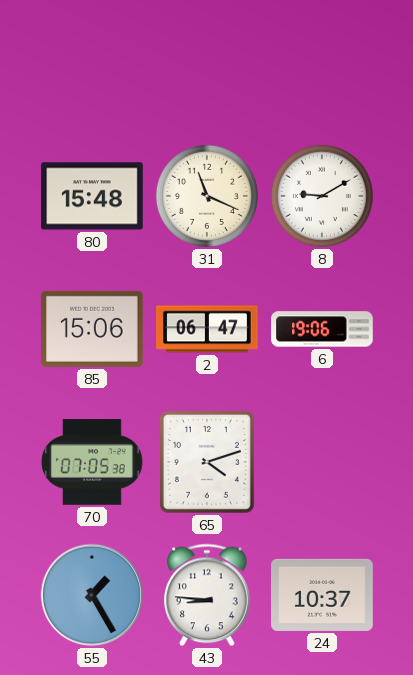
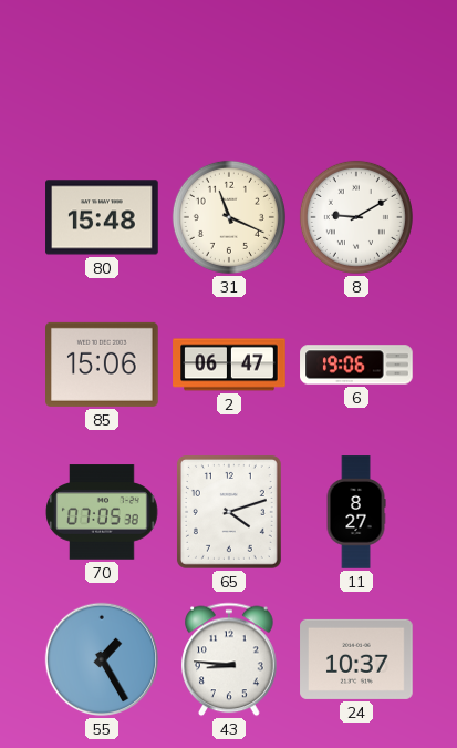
11: none -> 8:27
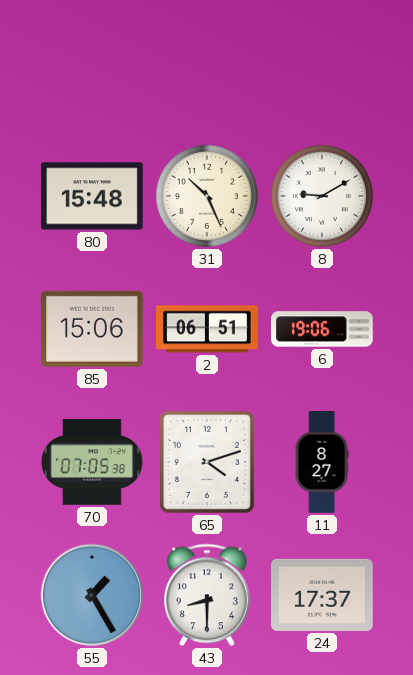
31: 11:19 -> 10:26
2: 06:47 -> 06:51
43: 8:46 -> 8:30
24: 10:37 -> 17:37
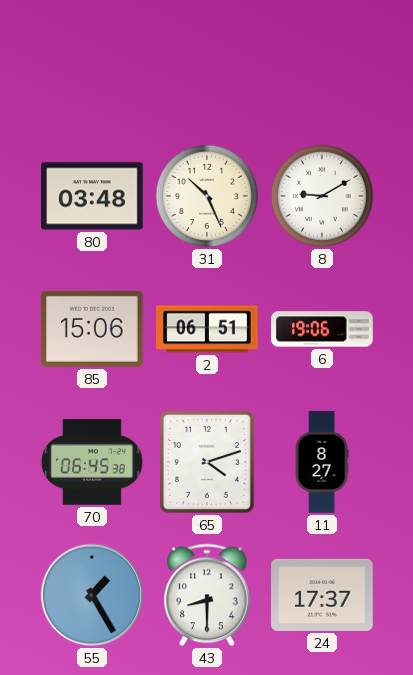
80: 15:48 -> 03:48
70: 07:05 -> 06:45
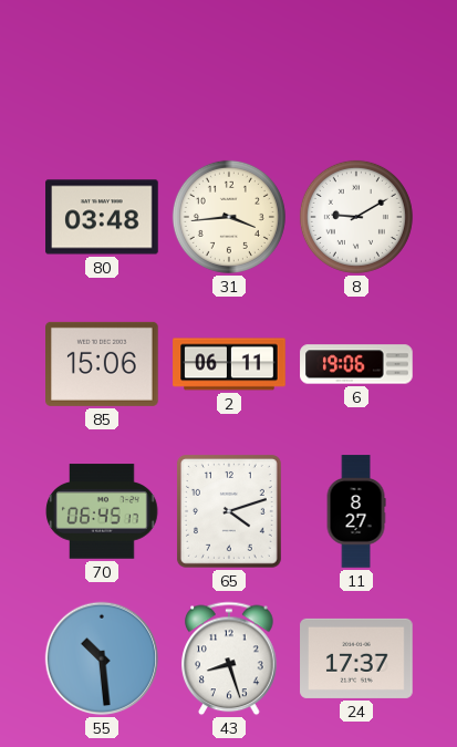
31: 10:26 -> 3:44
2: 06:51 -> 06:11
70: 06:45:38 -> 06:45:17
55: 1:25 -> 10:29
43: 8:30 -> 8:27
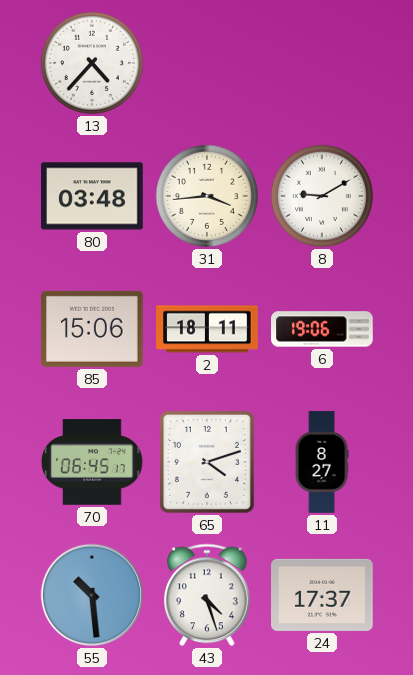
13: none -> 4:37
2: 06:11 -> 18:11
43: 8:27 -> 4:27
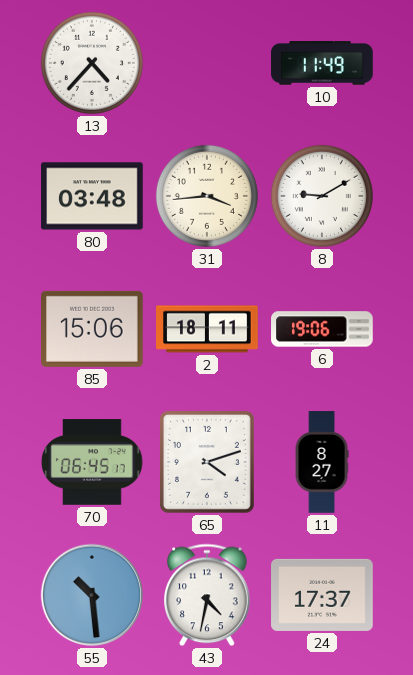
10: none -> 11:49
43: 4:27 -> 4:32
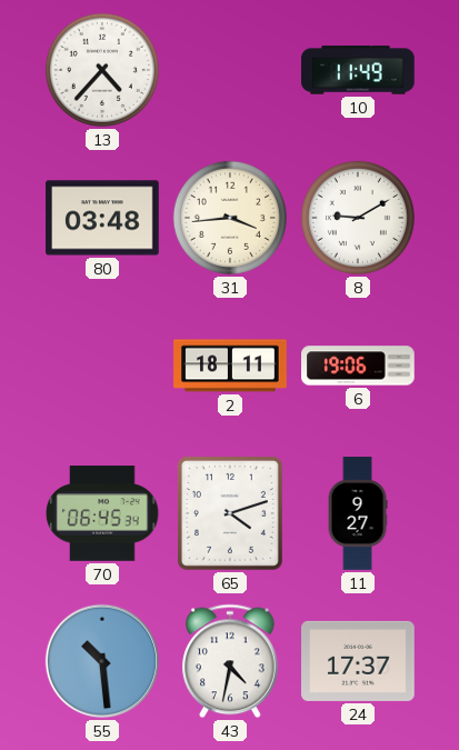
85: 15:06 -> none
70: 06:45:17 -> 06:45:34
11: 8:27 -> 9:27
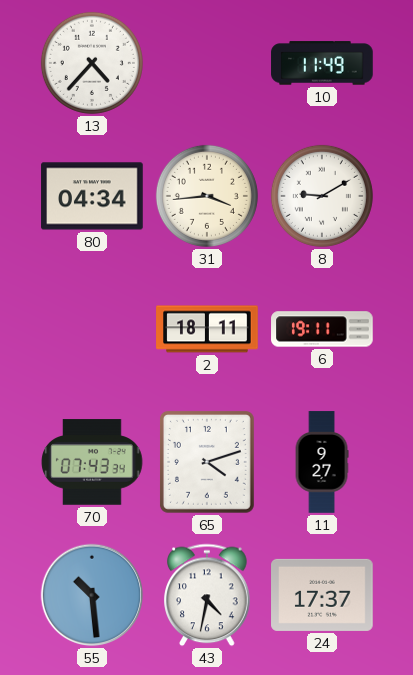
80: 03:48 -> 04:34
6: 19:06 -> 19:11
70: 06:45 -> 07:43
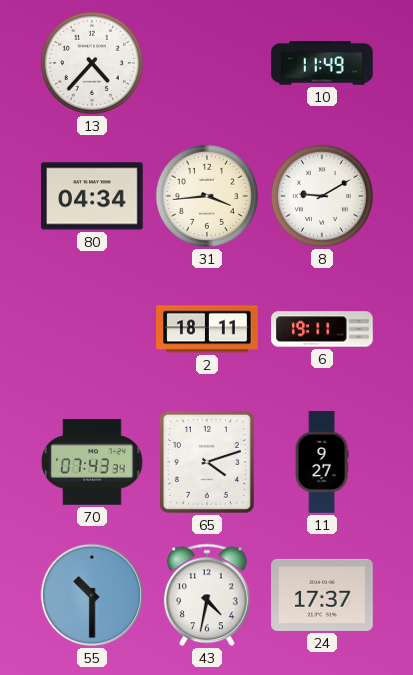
55: 10:29 -> 10:30
